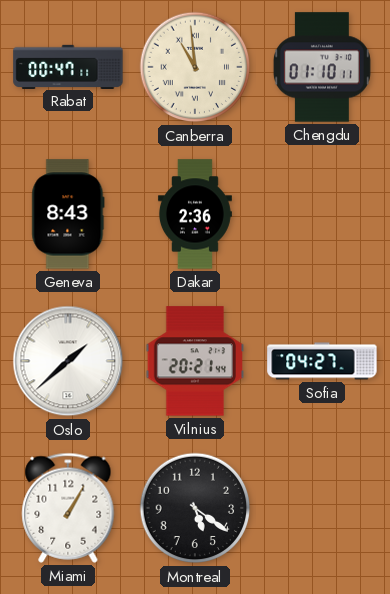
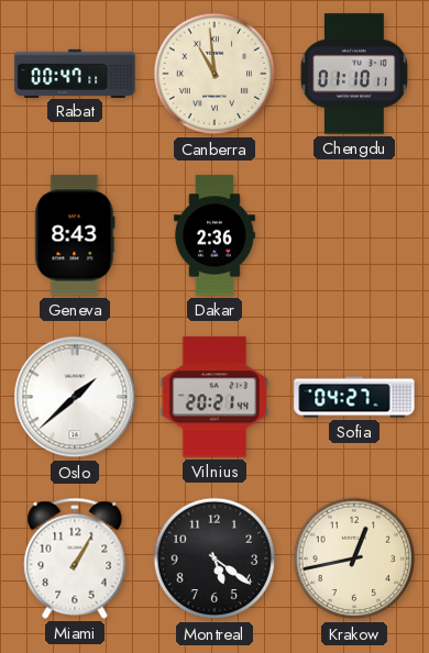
Krakow: none -> 12:43
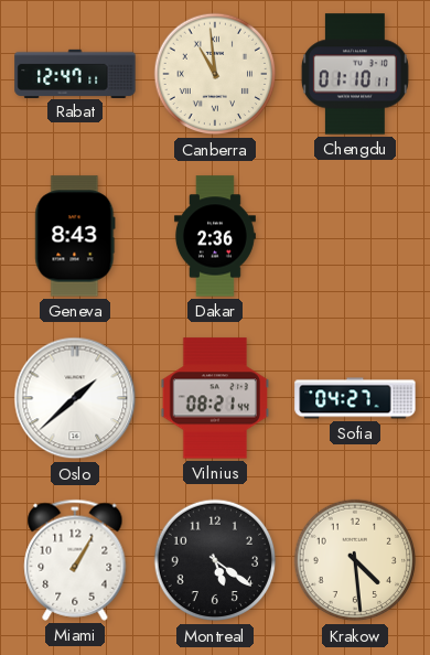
Rabat: 00:47 -> 12:47
Vilnius: 20:21 -> 08:21
Krakow: 12:43 -> 4:29
